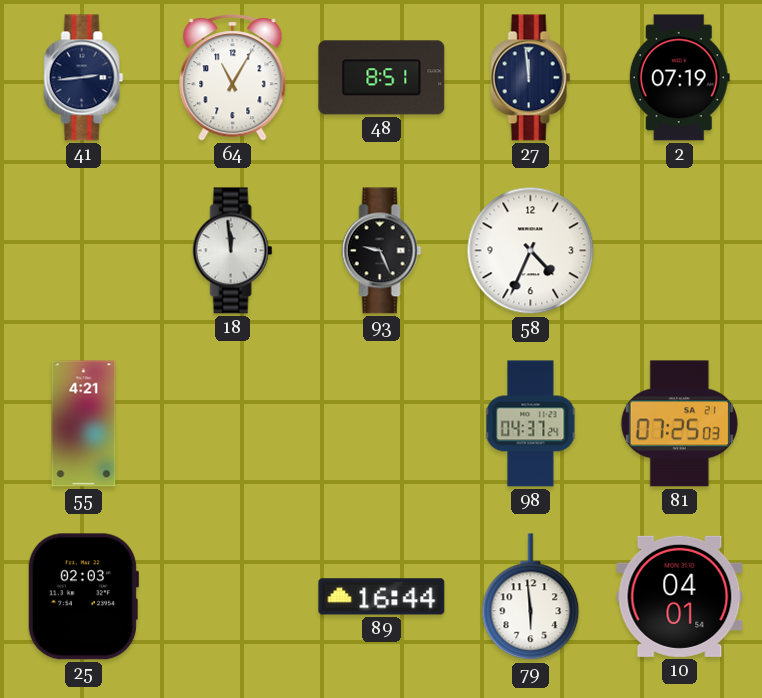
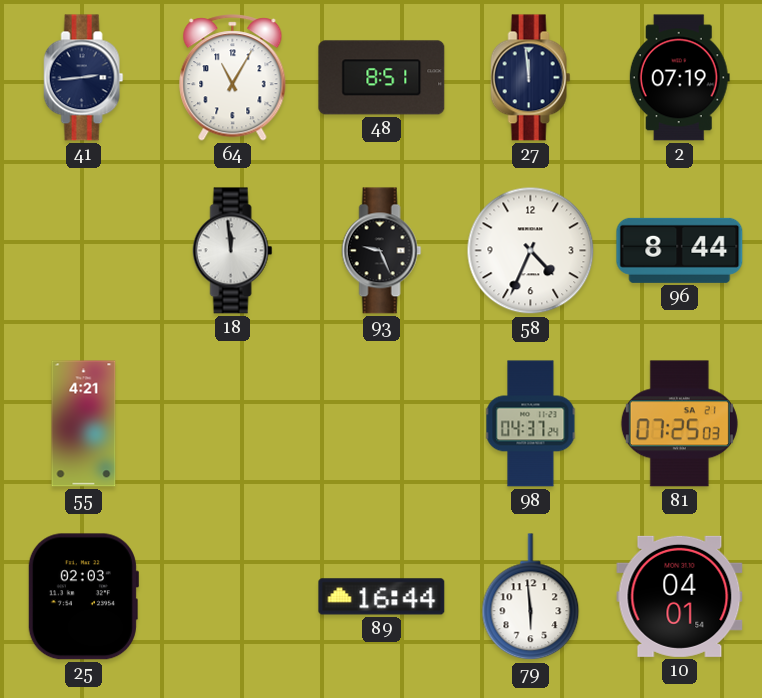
96: none -> 8:44
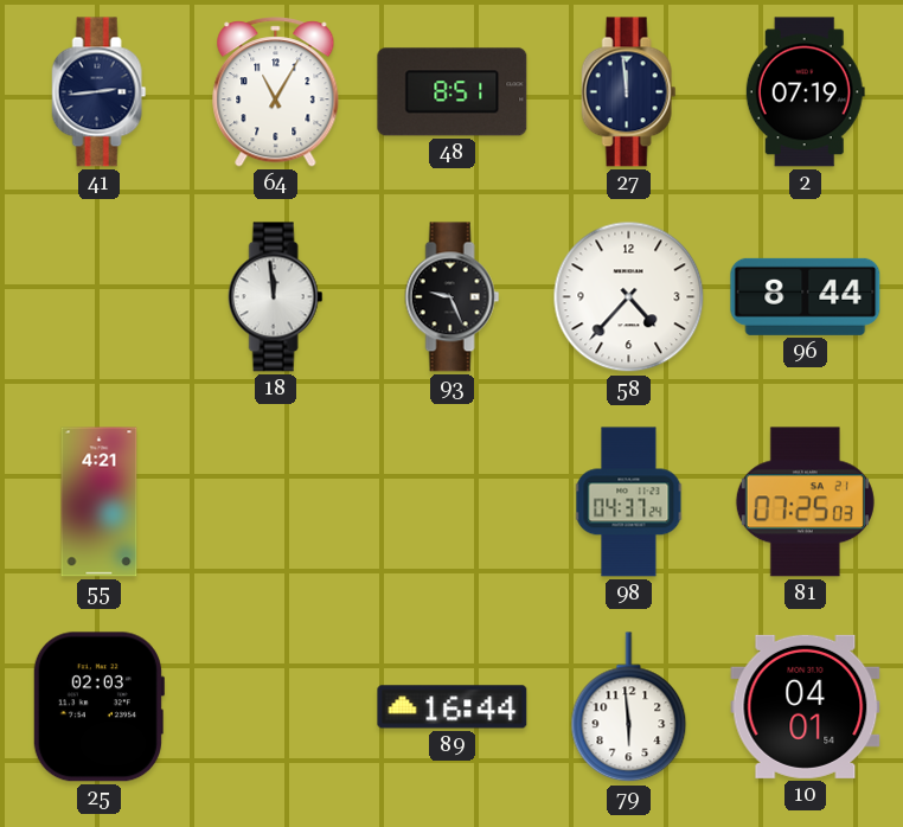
58: 4:34 -> 4:37
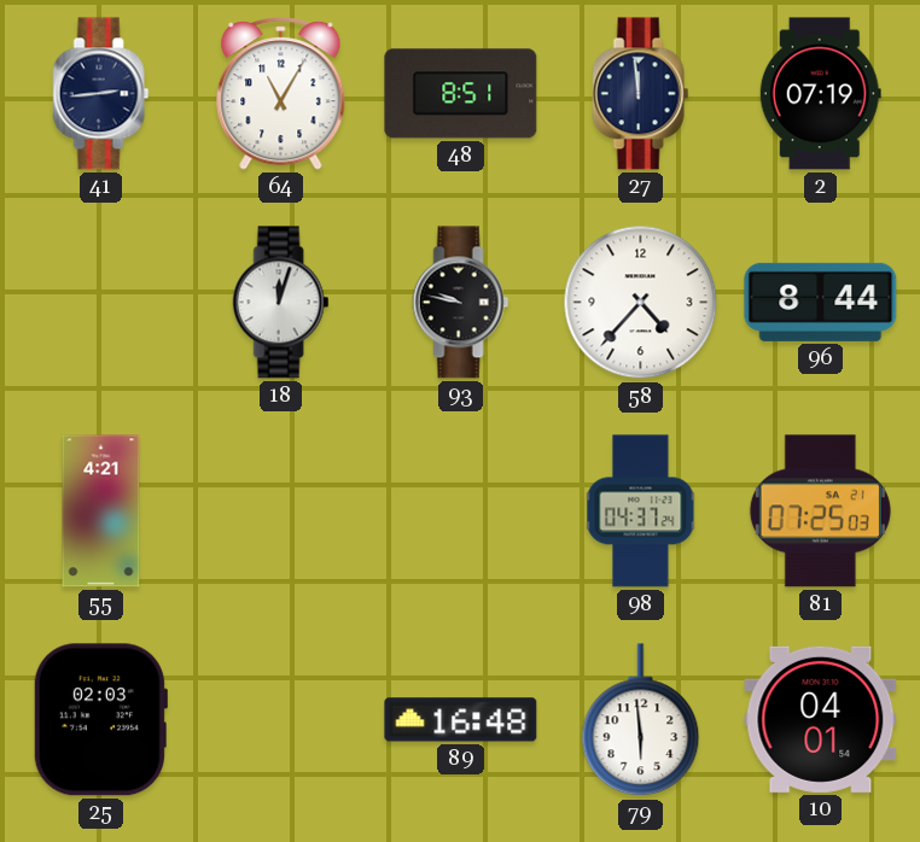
18: 11:59 -> 12:03
93: 9:26 -> 9:47
89: 16:44 -> 16:48
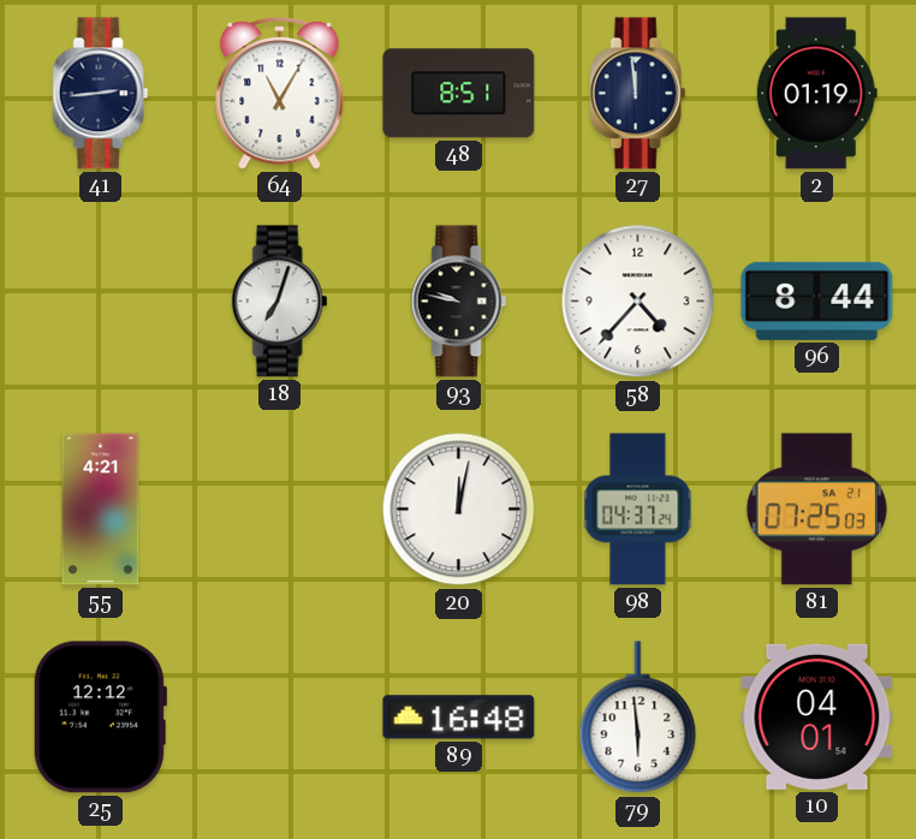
2: 07:19 -> 01:19
18: 12:03 -> 7:03
20: none -> 12:02
25: 02:03 -> 12:12
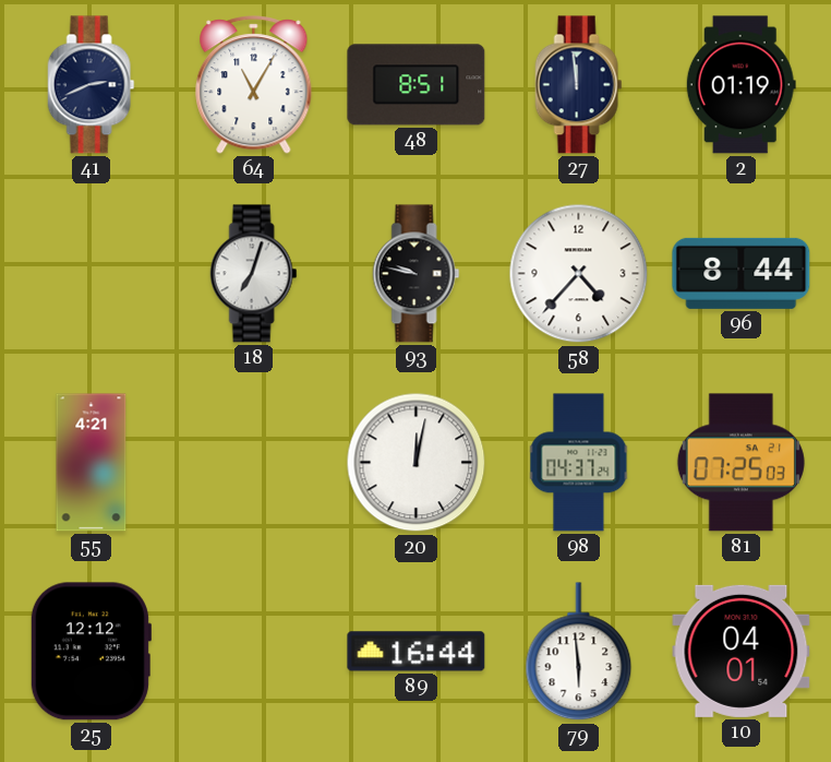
41: 2:44 -> 2:41
89: 16:48 -> 16:44
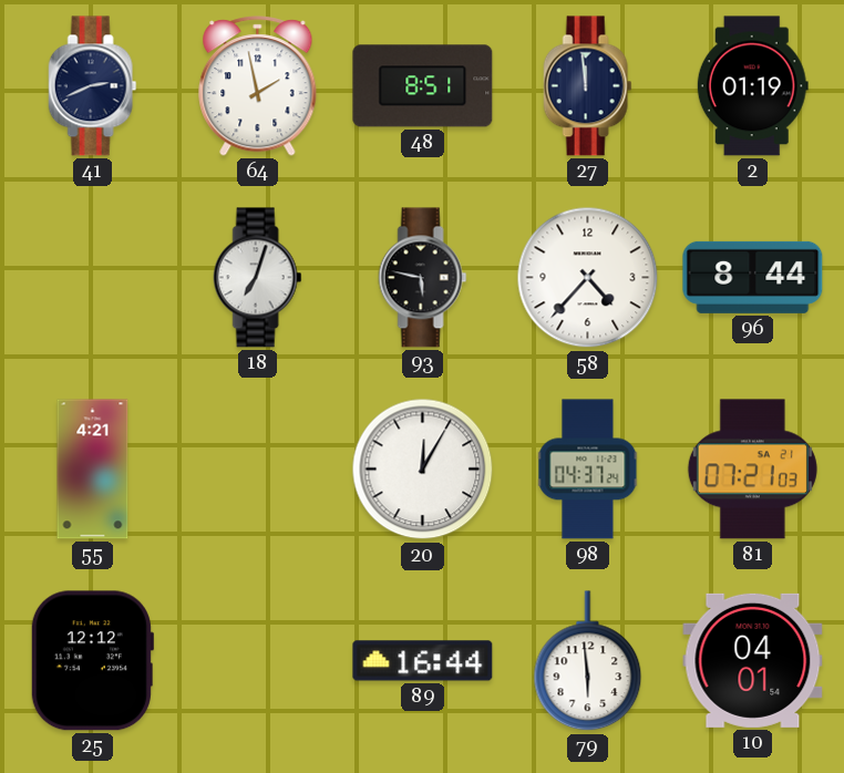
64: 11:05 -> 1:58
93: 9:47 -> 5:47
20: 12:02 -> 12:05
81: 07:25 -> 07:21
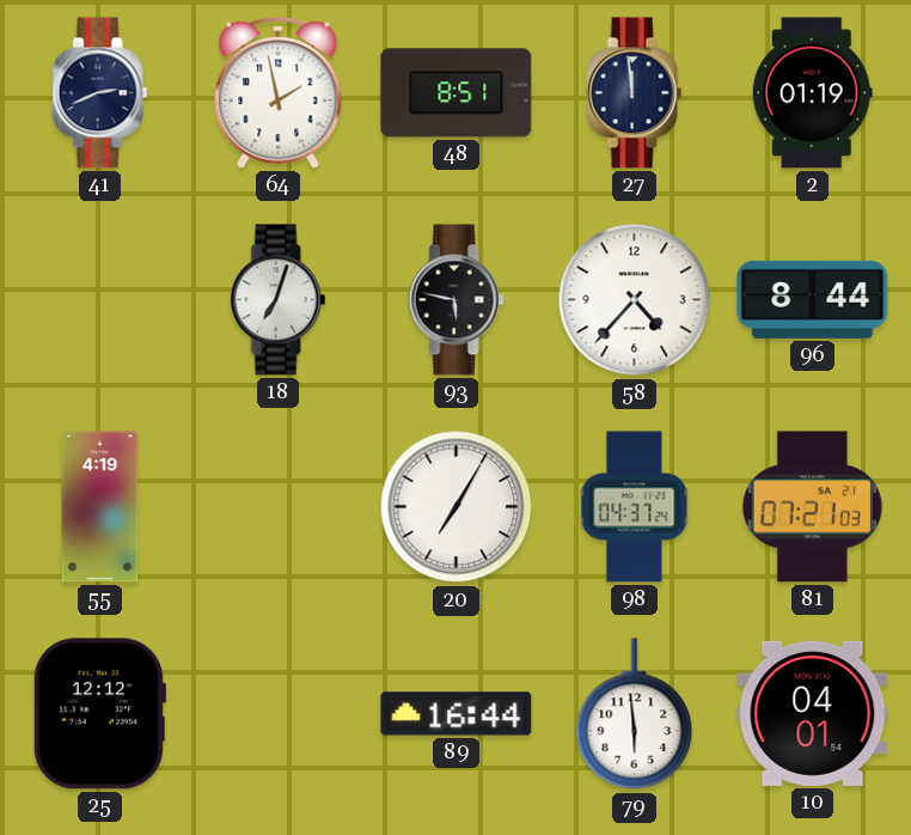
55: 4:21 -> 4:19
20: 12:05 -> 7:05
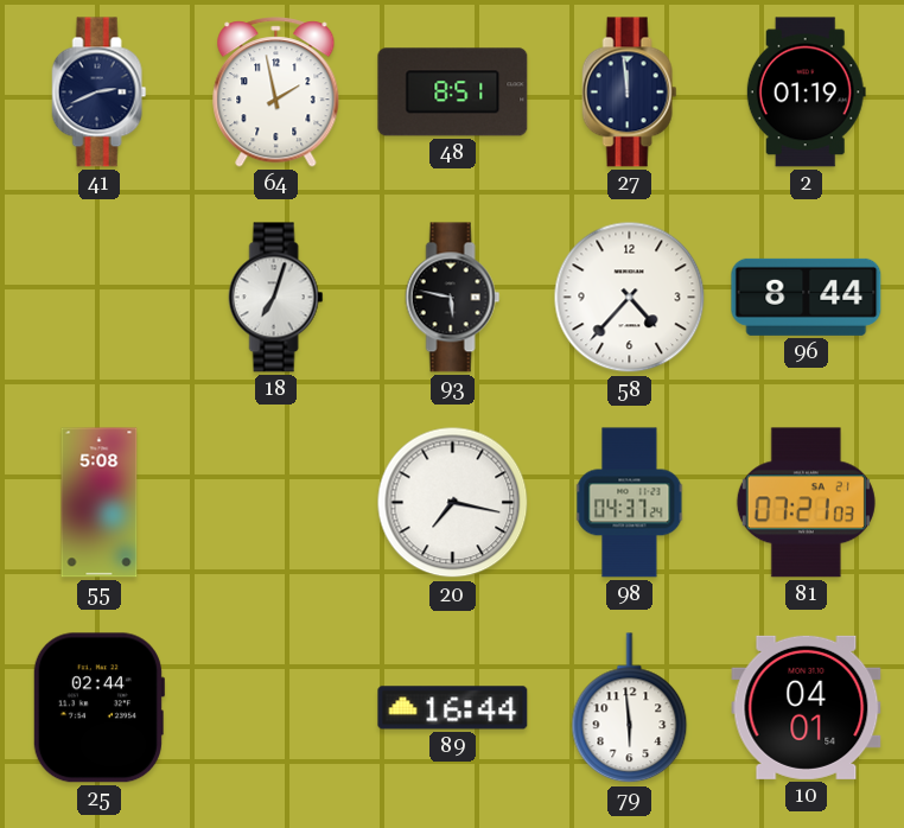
55: 4:19 -> 5:08
20: 7:05 -> 7:17
25: 12:12 -> 02:44
